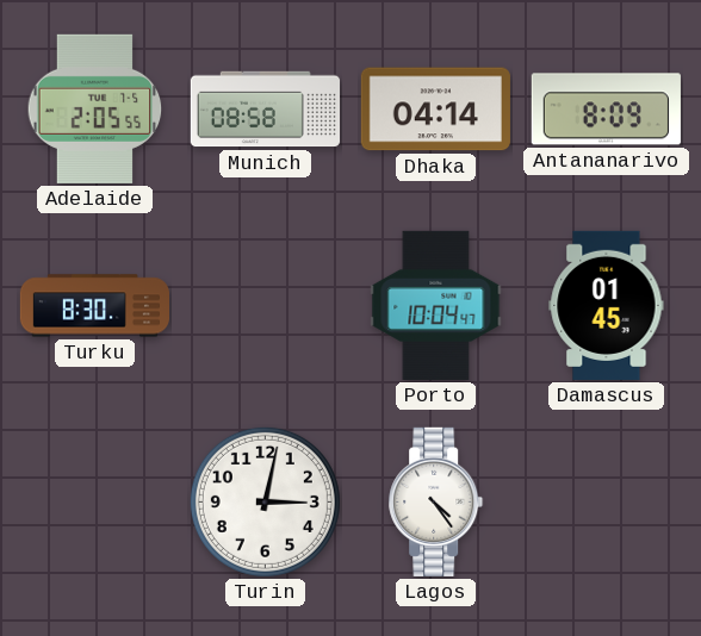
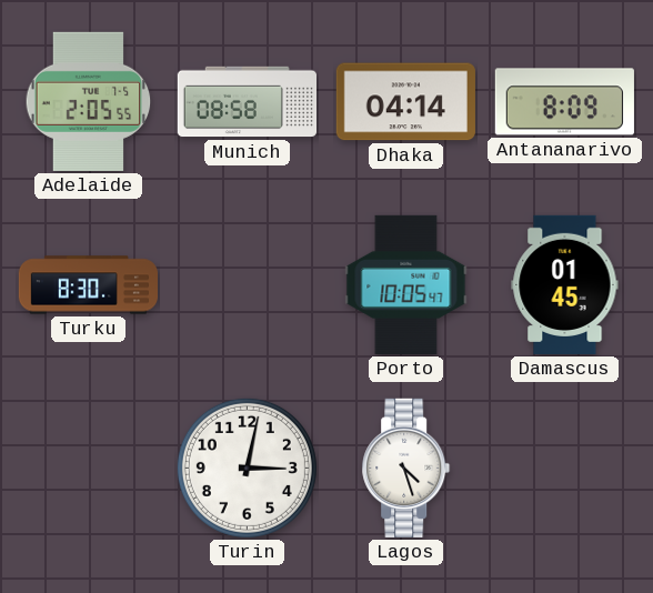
Porto: 10:04 -> 10:05
Lagos: 4:24 -> 4:27
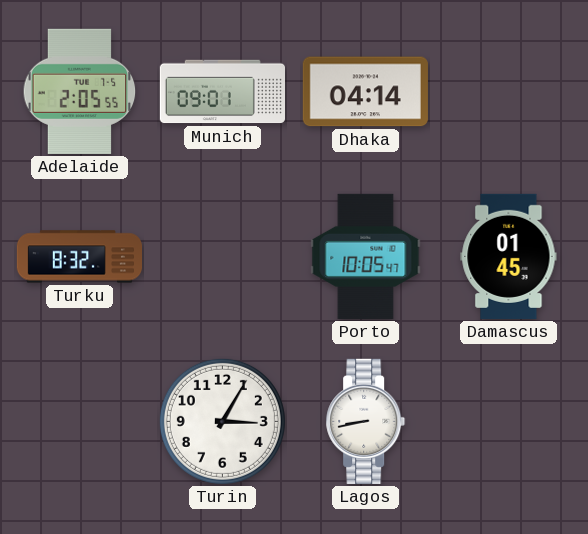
Munich: 08:58 -> 09:01
Antananarivo: 8:09 -> none
Turku: 8:30 -> 8:32
Turin: 3:02 -> 3:05
Lagos: 4:27 -> 8:43
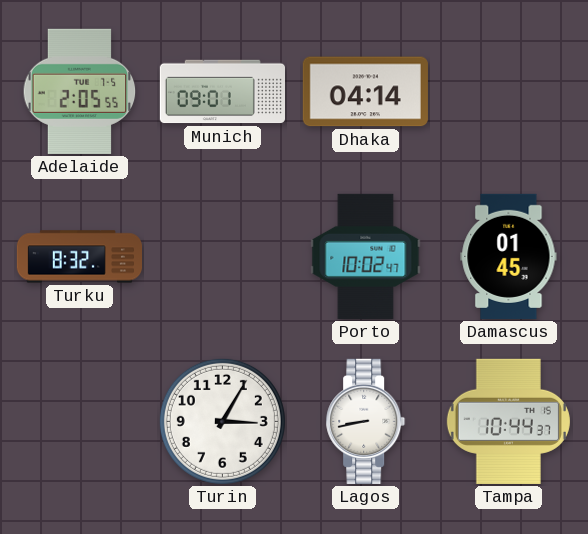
Porto: 10:05 -> 10:02
Tampa: none -> 10:44
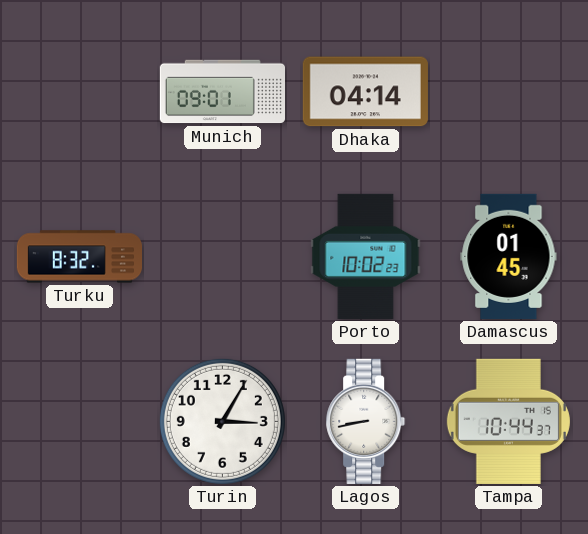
Adelaide: 2:05 -> none
Porto: 10:02:47 -> 10:02:23
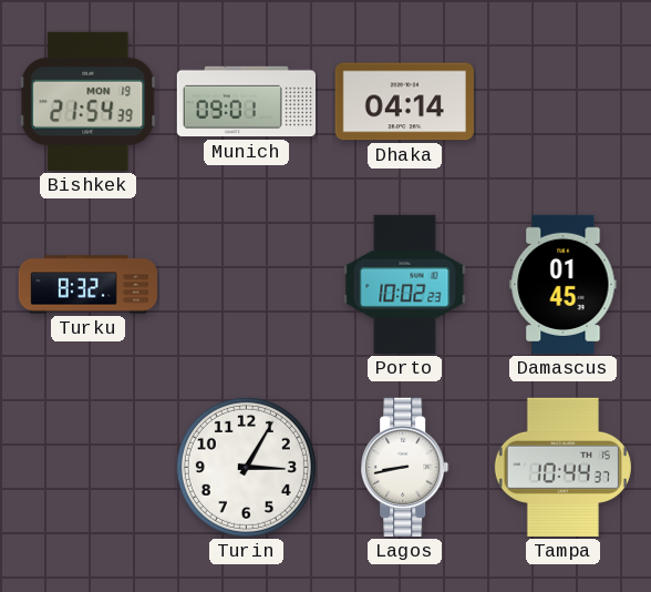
Bishkek: none -> 21:54
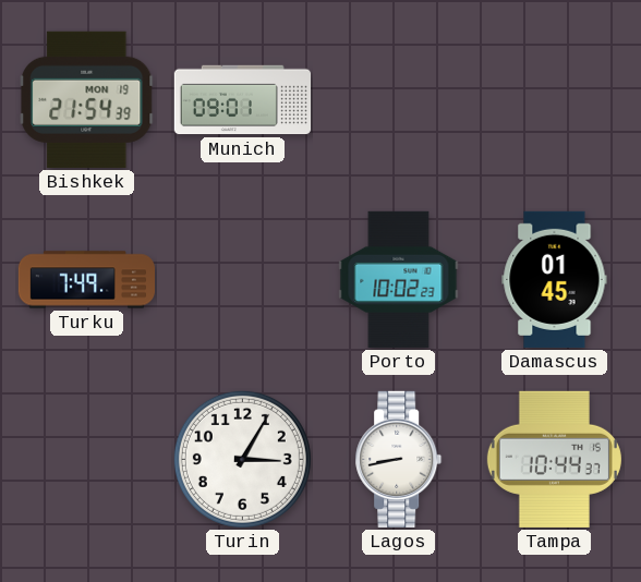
Dhaka: 04:14 -> none
Turku: 8:32 -> 7:49
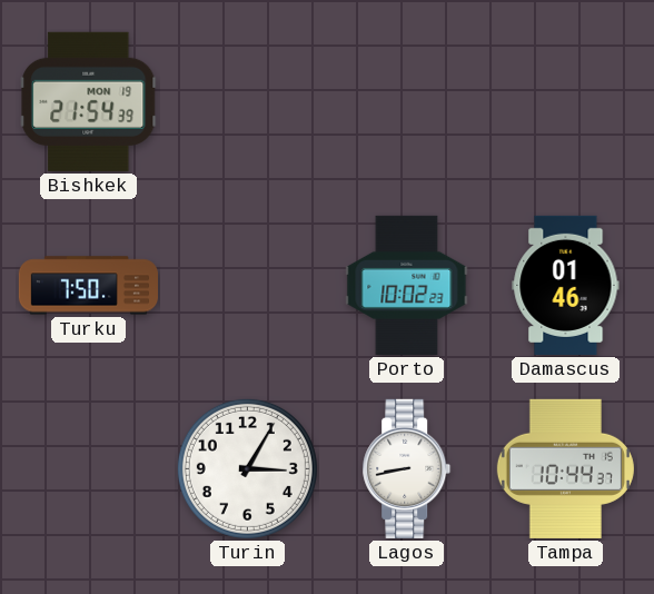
Munich: 09:01 -> none
Turku: 7:49 -> 7:50
Damascus: 01:45 -> 01:46
